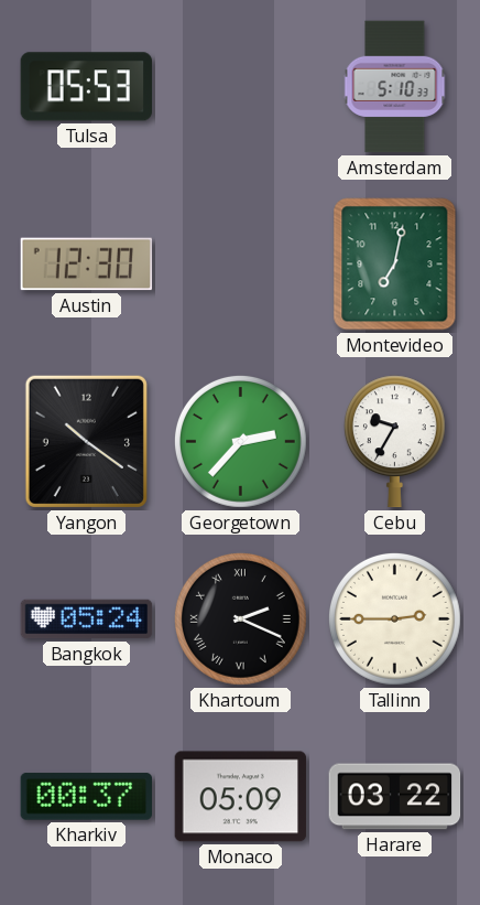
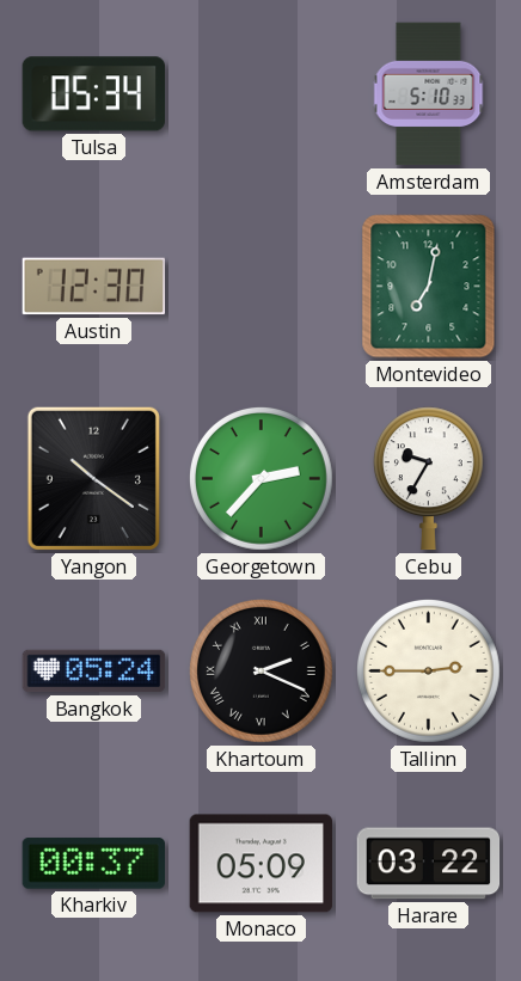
Tulsa: 05:53 -> 05:34
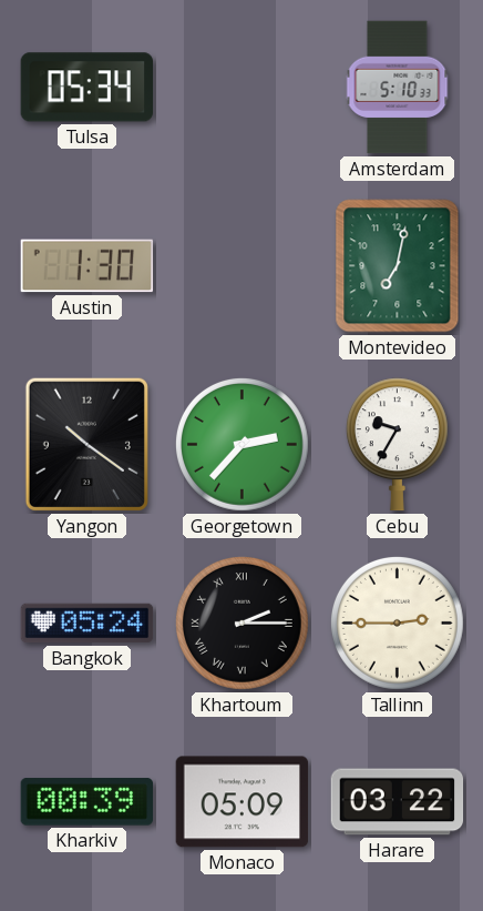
Austin: 12:30 -> 1:30
Khartoum: 2:19 -> 2:15
Kharkiv: 00:37 -> 00:39
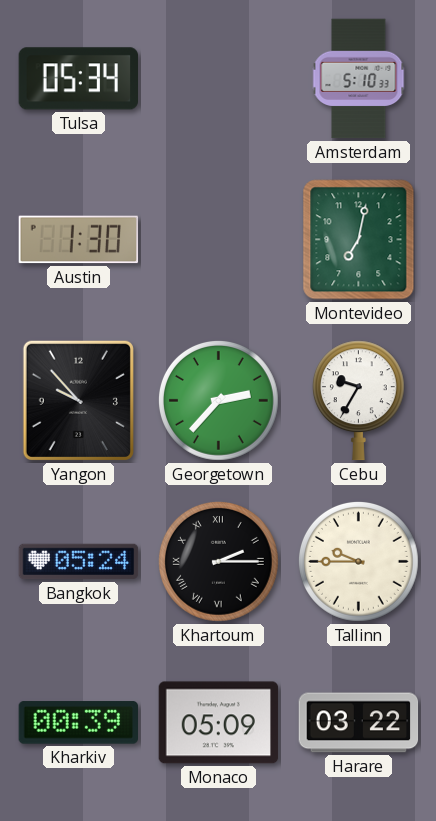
Yangon: 10:21 -> 9:53
Tallinn: 2:45 -> 9:45
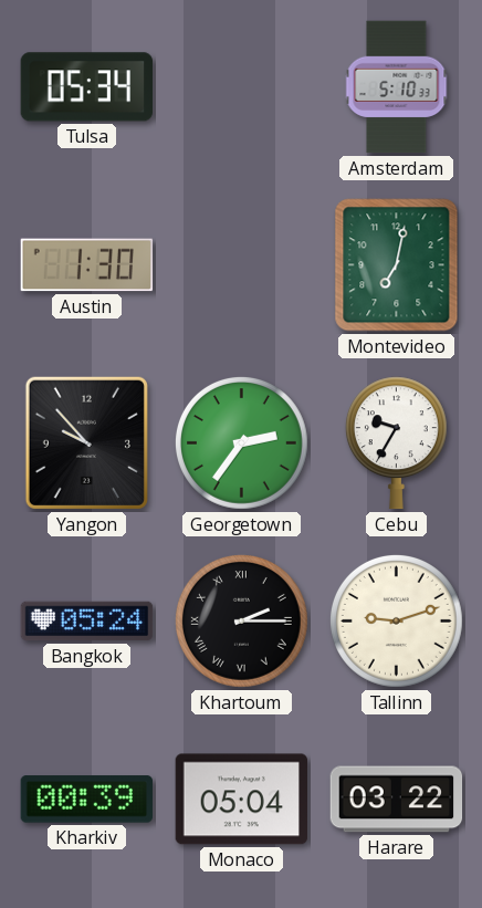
Georgetown: 2:37 -> 2:36
Tallinn: 9:45 -> 9:12
Monaco: 05:09 -> 05:04
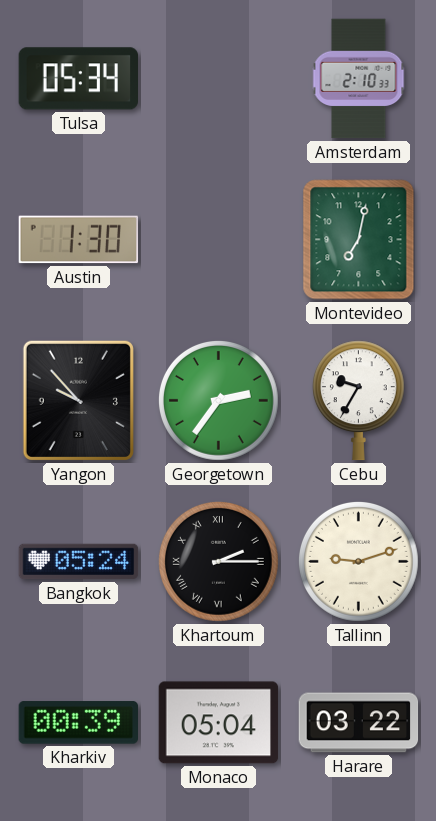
Amsterdam: 5:10 -> 2:10
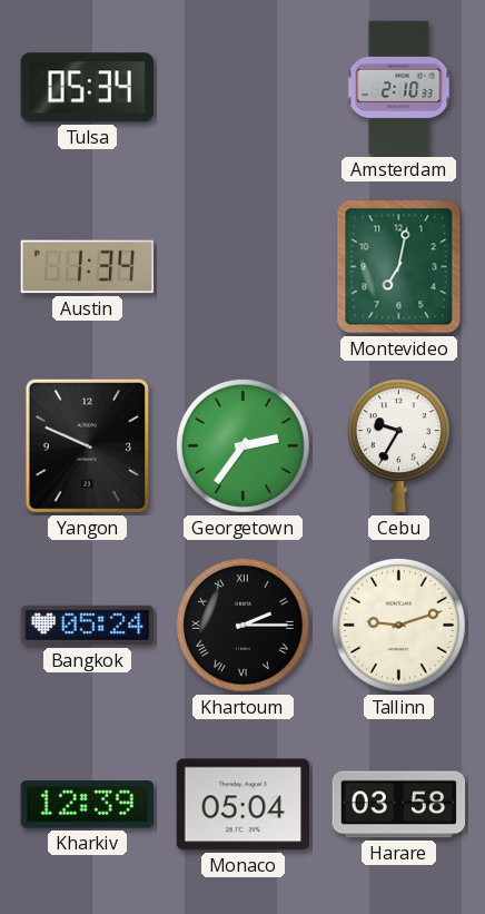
Austin: 1:30 -> 1:34
Yangon: 9:53 -> 9:49
Kharkiv: 00:39 -> 12:39
Harare: 03:22 -> 03:58
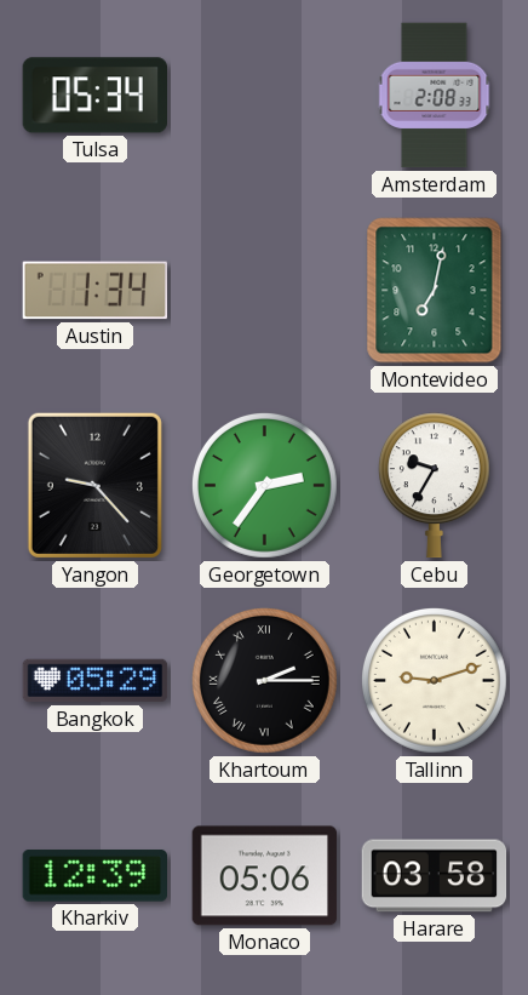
Amsterdam: 2:10 -> 2:08
Yangon: 9:49 -> 9:23
Bangkok: 05:24 -> 05:29
Monaco: 05:04 -> 05:06
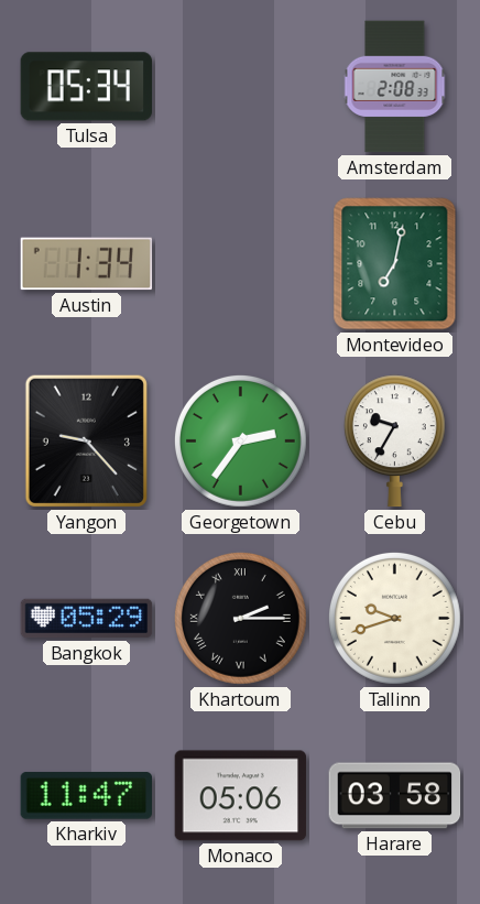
Tallinn: 9:12 -> 9:42
Kharkiv: 12:39 -> 11:47
